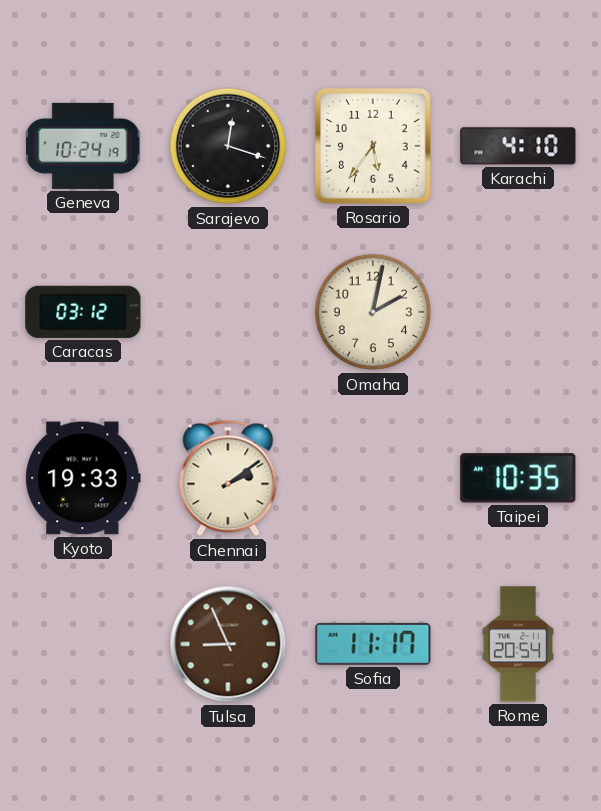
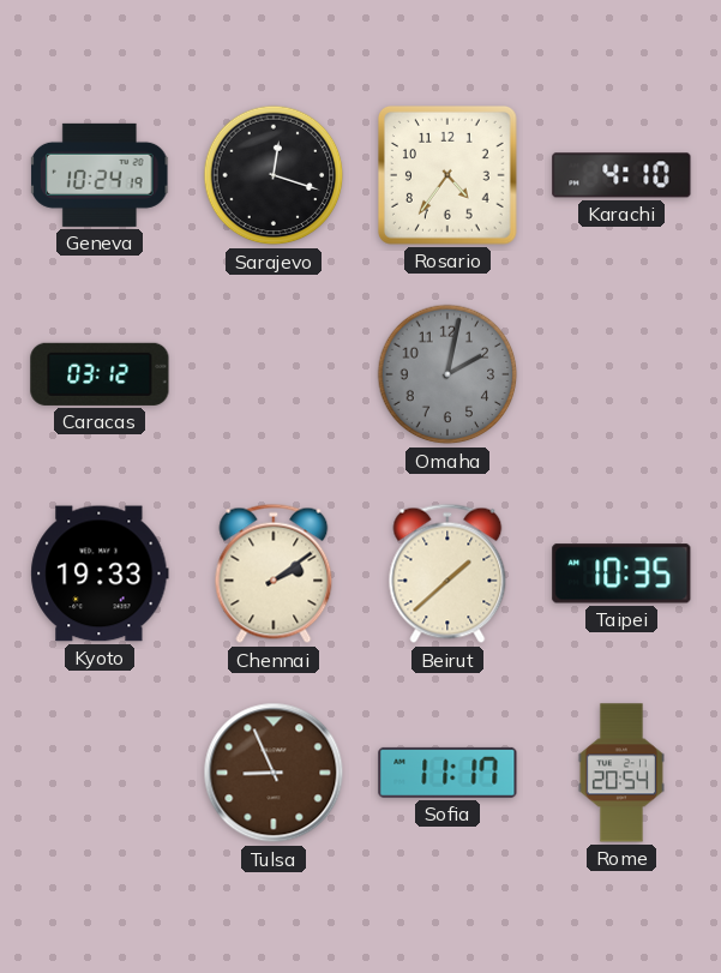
Rosario: 5:36 -> 4:36
Omaha dial: cream -> grey
Beirut: none -> 1:38
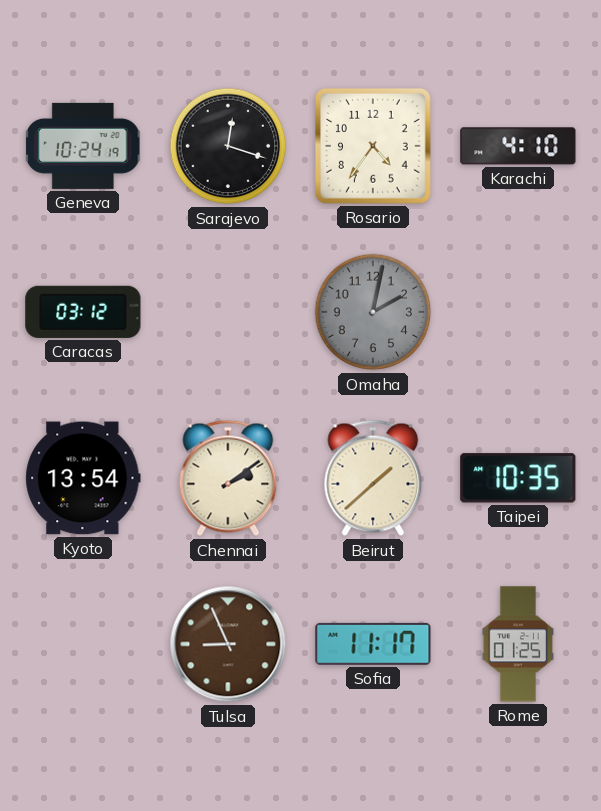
Kyoto: 19:33 -> 13:54
Rome: 20:54 -> 01:25
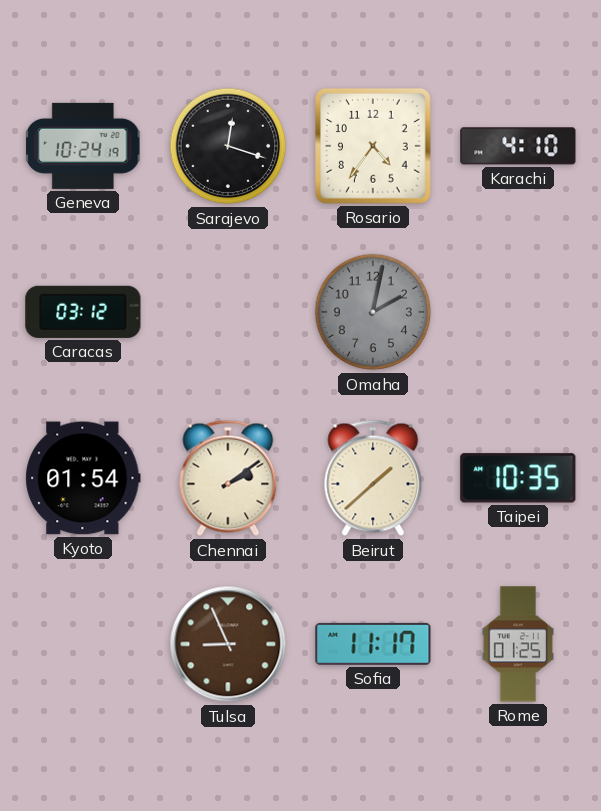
Kyoto: 13:54 -> 01:54
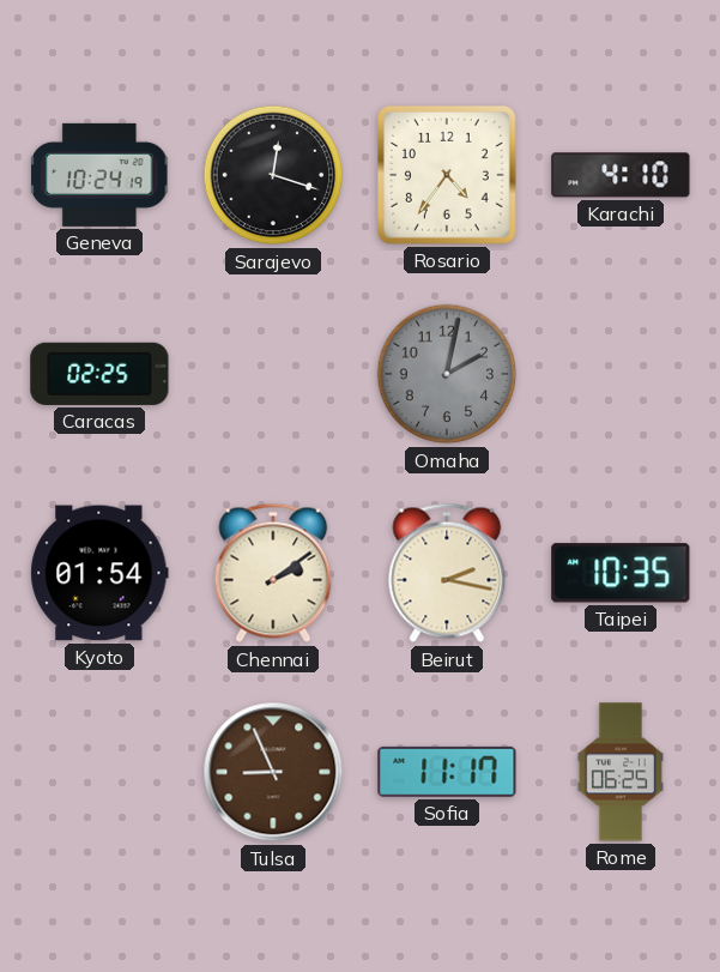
Caracas: 03:12 -> 02:25
Beirut: 1:38 -> 2:17
Rome: 01:25 -> 06:25
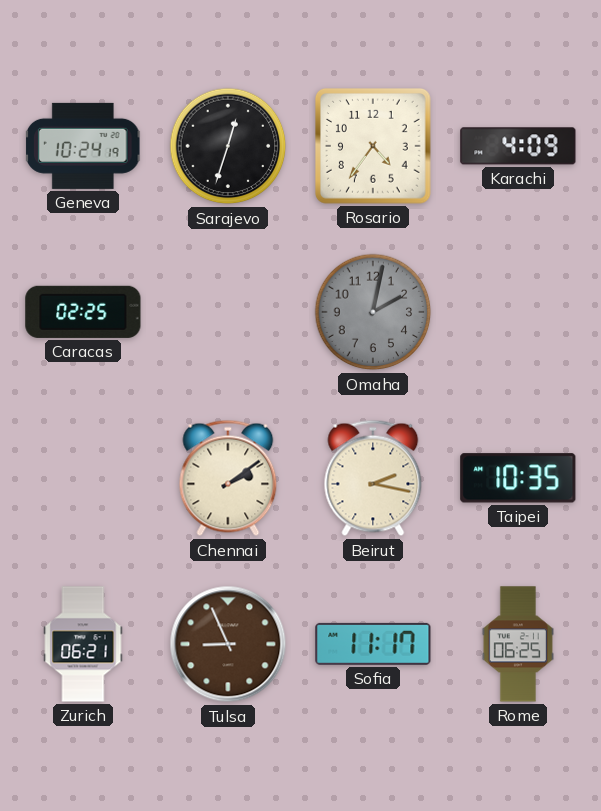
Sarajevo: 12:18 -> 12:33
Karachi: 4:10 -> 4:09
Kyoto: 01:54 -> none
Zurich: none -> 06:21
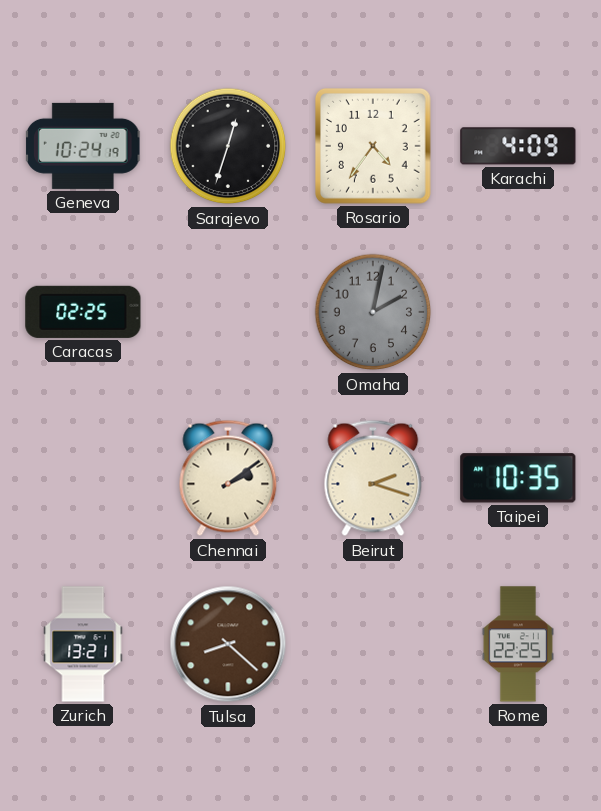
Beirut: 2:17 -> 2:18
Zurich: 06:21 -> 13:21
Tulsa: 8:56 -> 8:22
Sofia: 11:17 -> none
Rome: 06:25 -> 22:25
